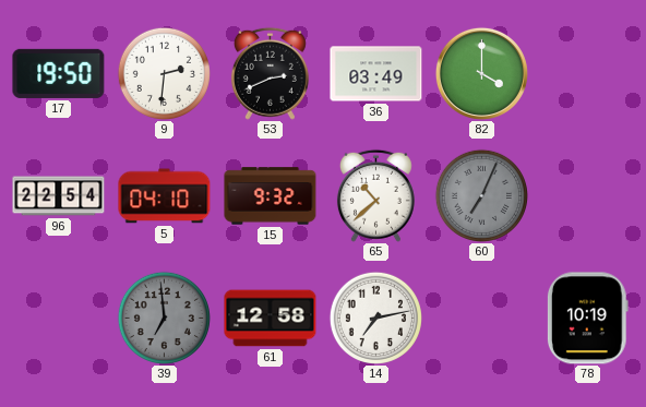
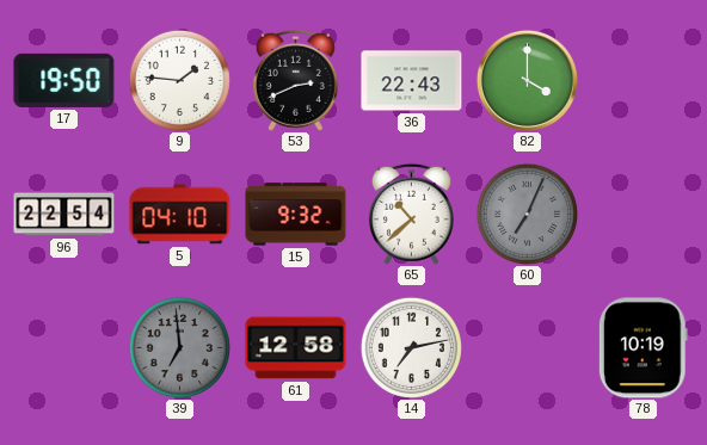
9: 2:31 -> 1:46
36: 03:49 -> 22:43
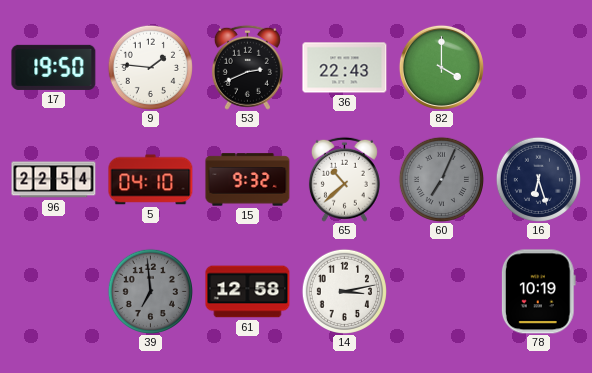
16: none -> 6:27
14: 7:13 -> 3:13
